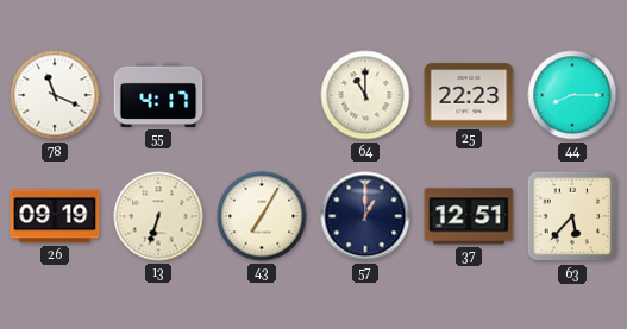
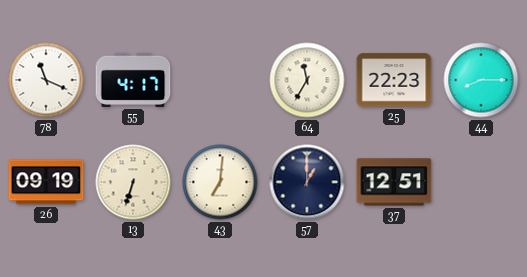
64: 11:00 -> 11:35
43: 7:05 -> 7:01
63: 5:37 -> none
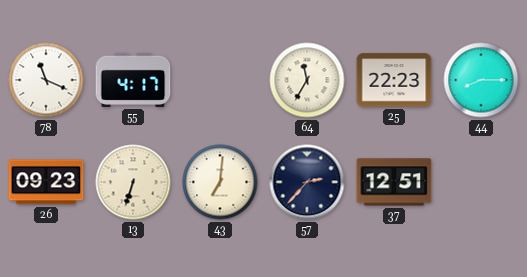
26: 09:19 -> 09:23
57: 1:00 -> 2:37
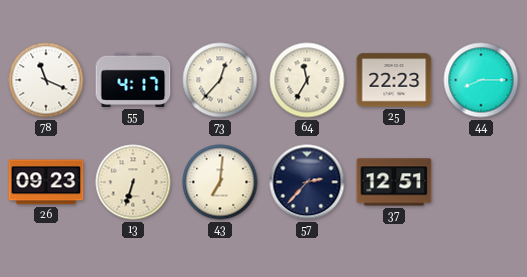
73: none -> 12:37
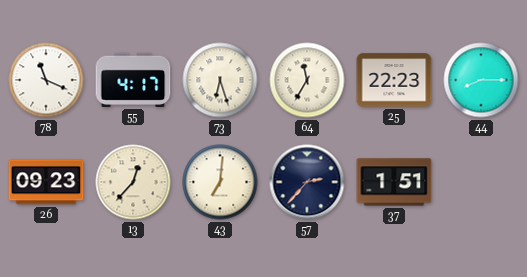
73: 12:37 -> 6:27
13: 6:33 -> 12:37
37: 12:51 -> 1:51
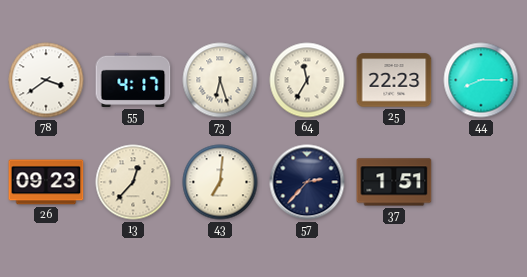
78: 11:19 -> 3:39
